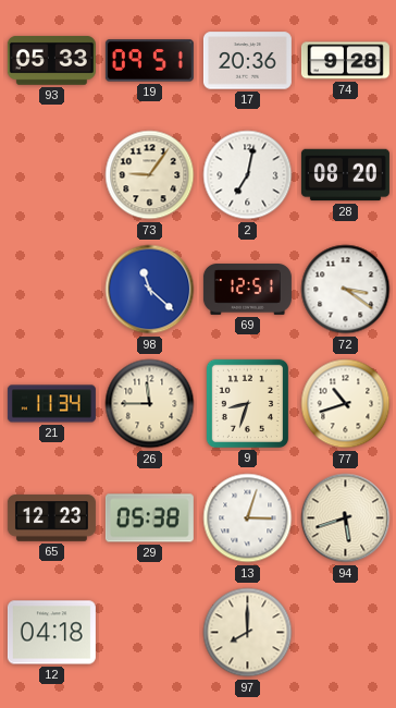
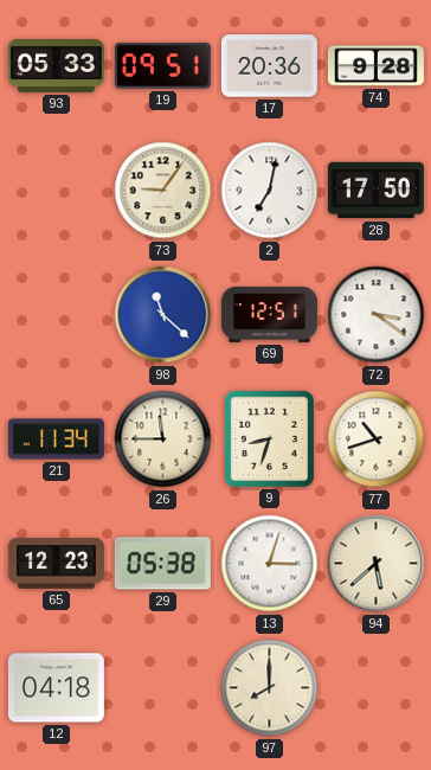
28: 08:20 -> 17:50
94: 5:42 -> 5:38
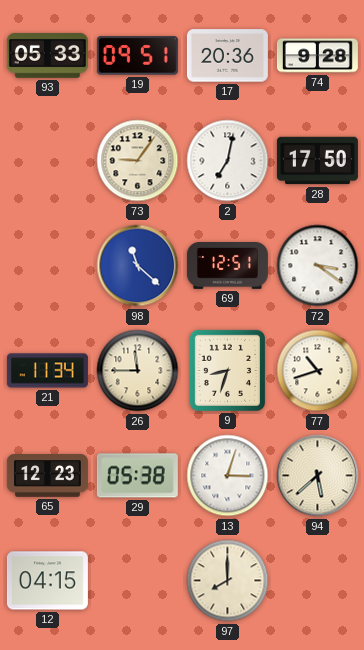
12: 04:18 -> 04:15
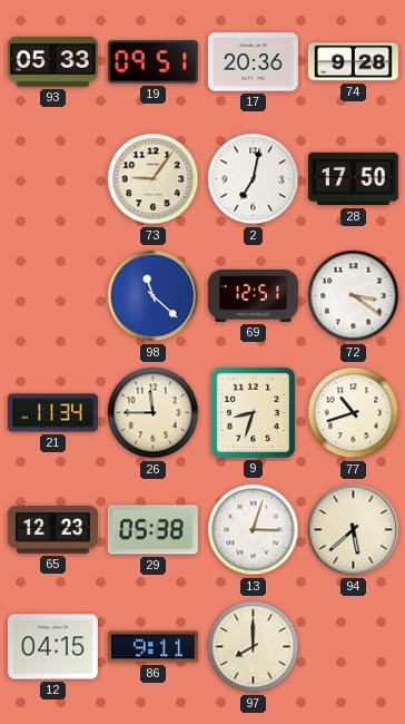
86: none -> 9:11
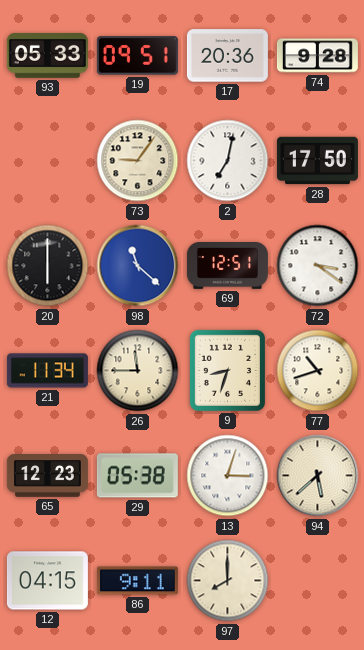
20: none -> 6:00
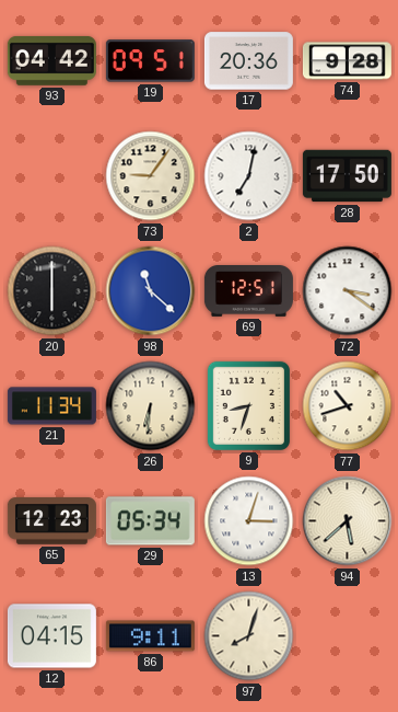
93: 05:33 -> 04:42
26: 11:45 -> 6:31
29: 05:38 -> 05:34
97: 8:00 -> 8:03
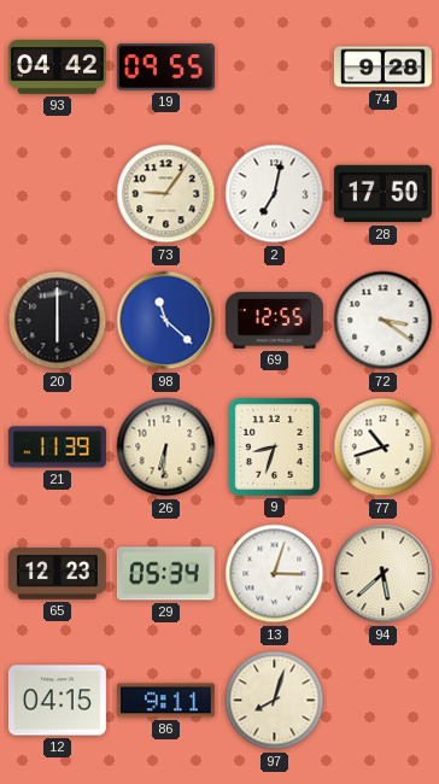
19: 09:51 -> 09:55
17: 20:36 -> none
69: 12:51 -> 12:55
21: 11:34 -> 11:39
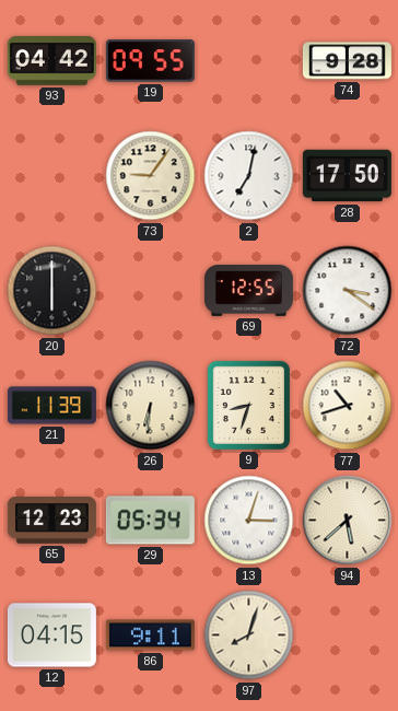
98: 11:22 -> none
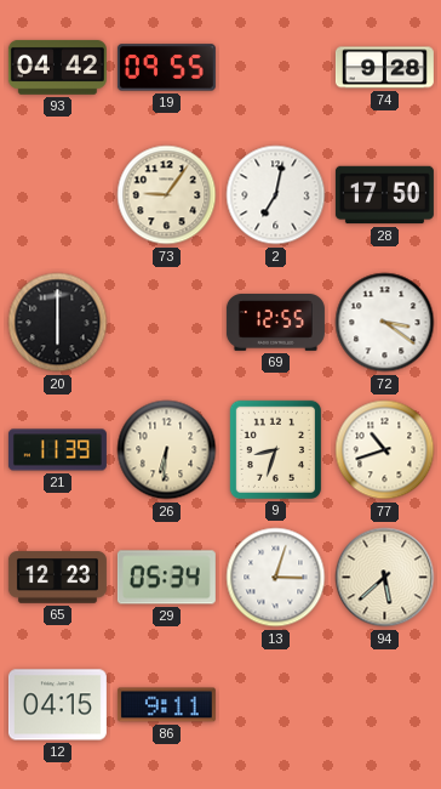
97: 8:03 -> none
